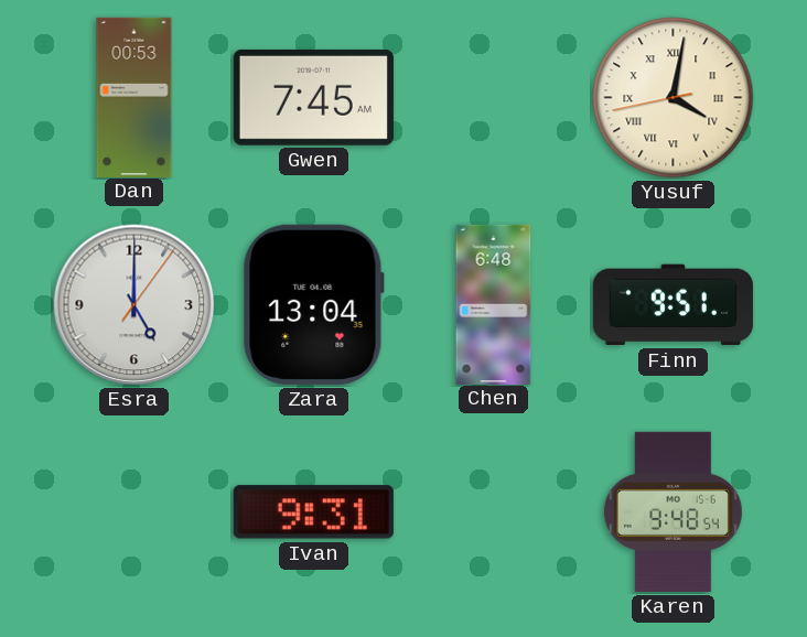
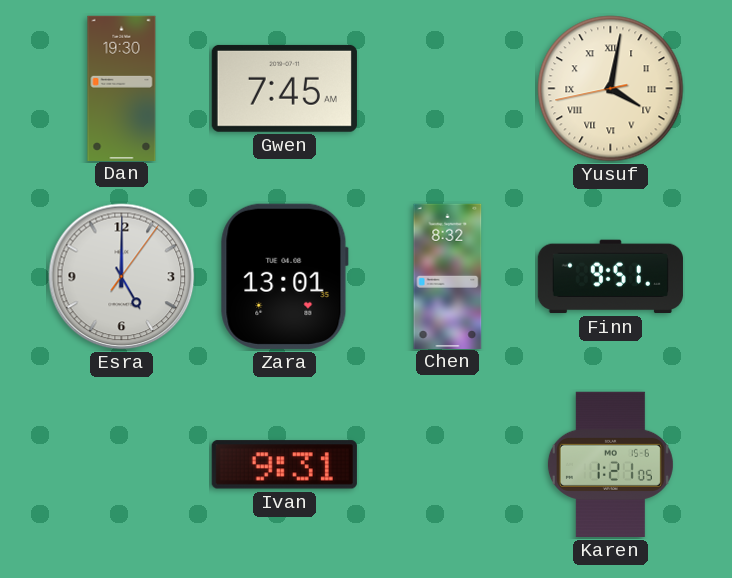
Dan: 00:53 -> 19:30
Zara: 13:04 -> 13:01
Chen: 6:48 -> 8:32
Karen: 9:48 -> 1:21
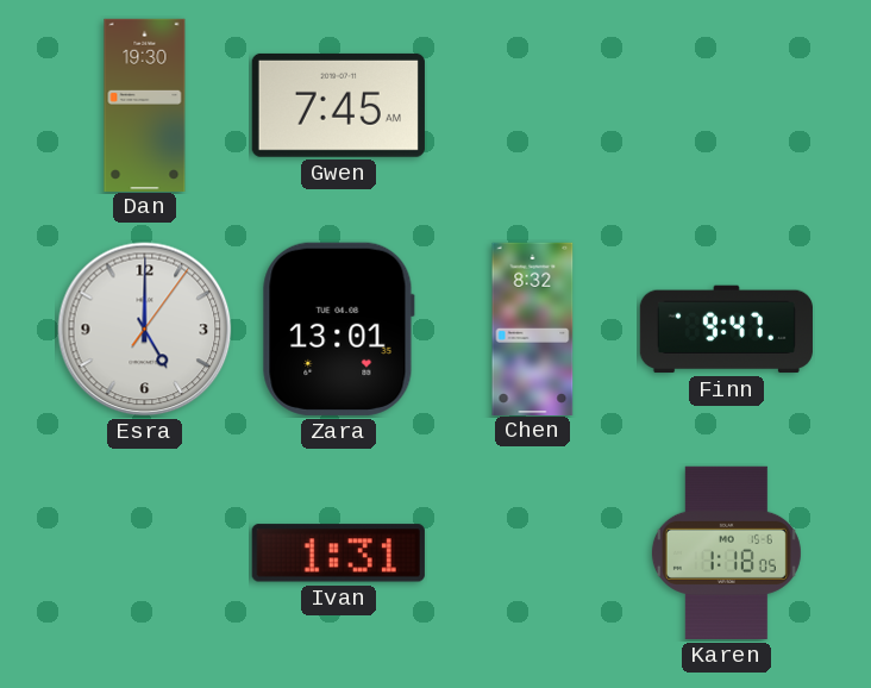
Yusuf: 4:01 -> none
Finn: 9:51 -> 9:47
Ivan: 9:31 -> 1:31
Karen: 1:21 -> 1:18
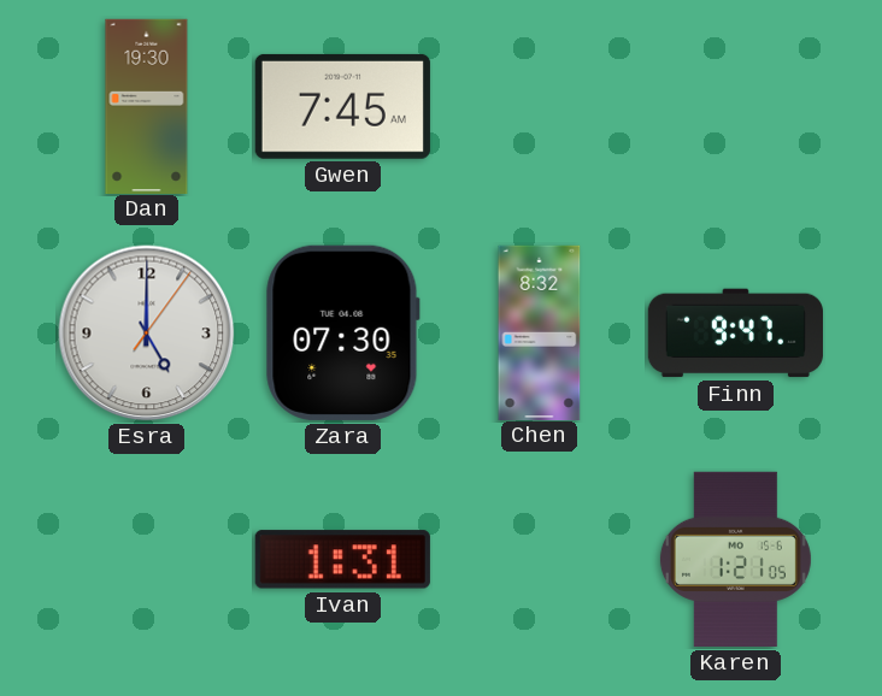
Zara: 13:01 -> 07:30
Karen: 1:18 -> 1:21
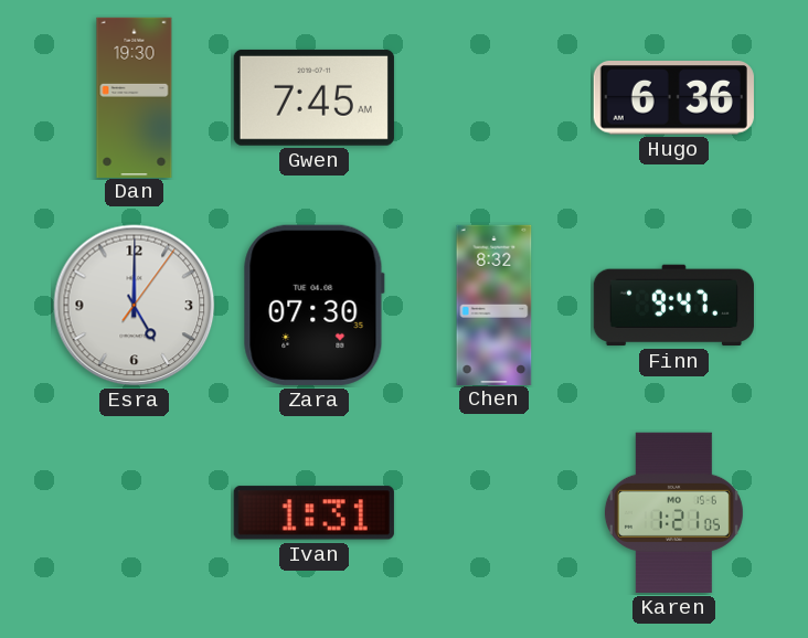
Hugo: none -> 6:36
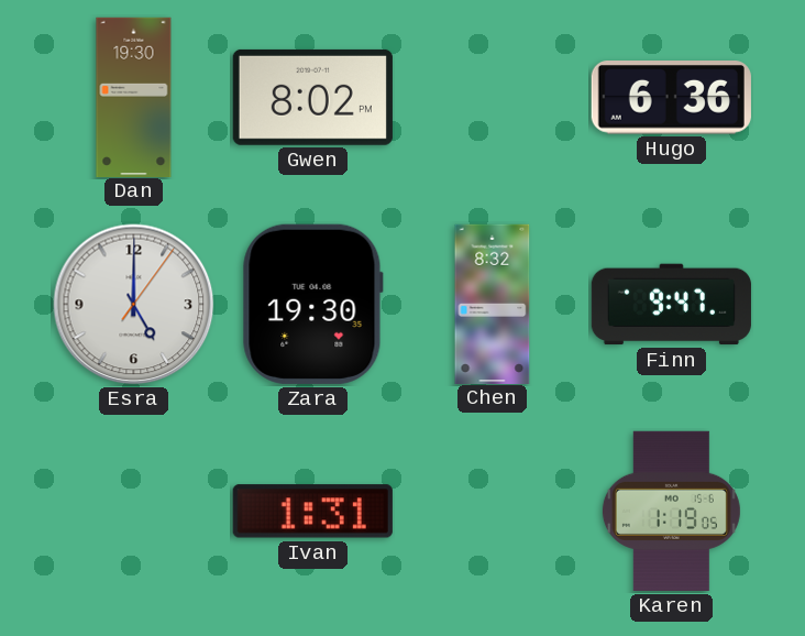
Gwen: 7:45 -> 8:02
Zara: 07:30 -> 19:30
Karen: 1:21 -> 1:19
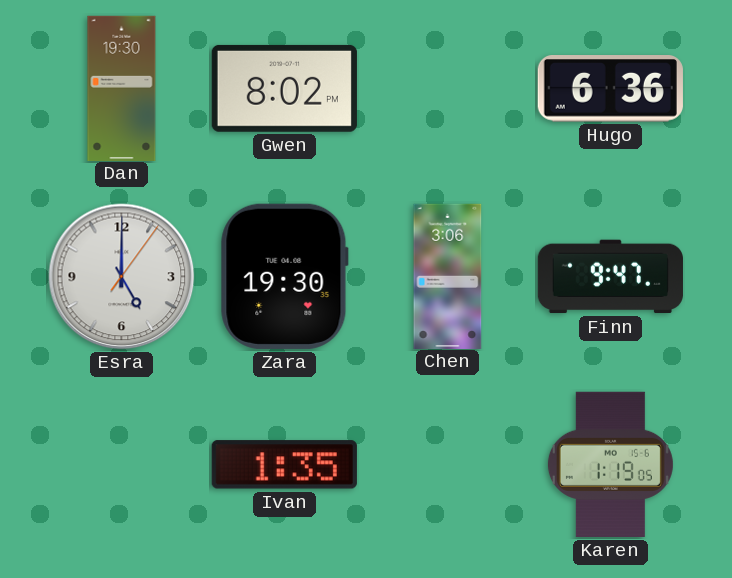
Chen: 8:32 -> 3:06
Ivan: 1:31 -> 1:35
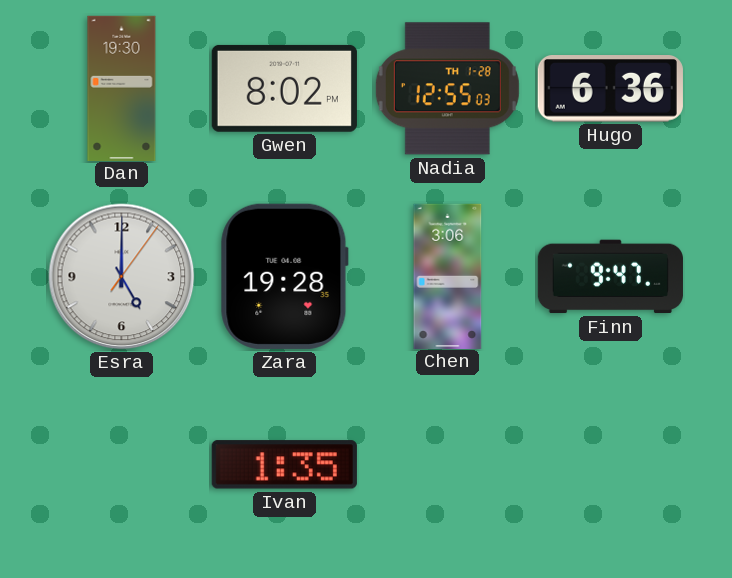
Nadia: none -> 12:55
Zara: 19:30 -> 19:28
Karen: 1:19 -> none
